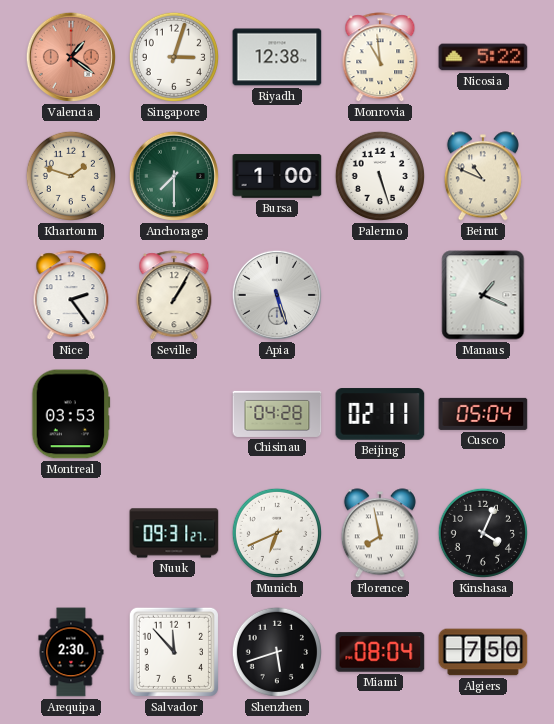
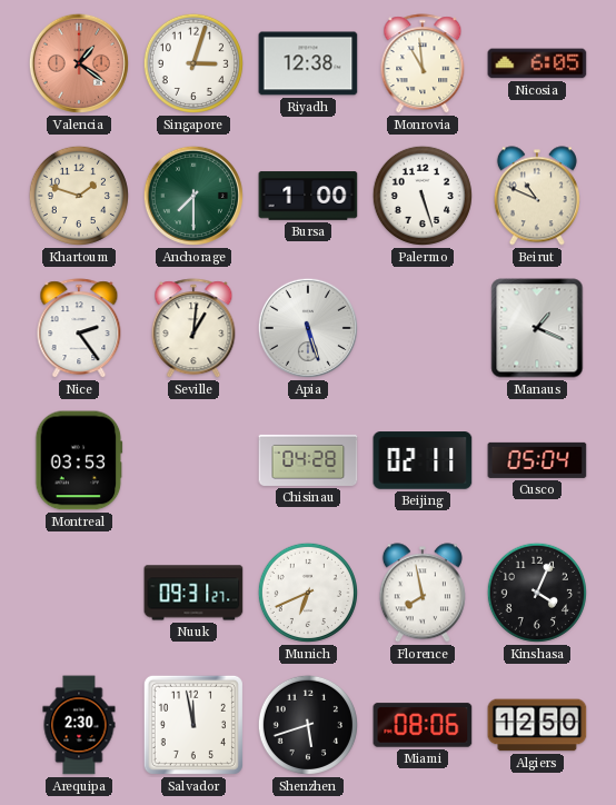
Nicosia: 5:22 -> 6:05
Seville: 1:05 -> 1:01
Salvador: 11:53 -> 11:58
Miami: 08:04 -> 08:06
Algiers: 7:50 -> 12:50
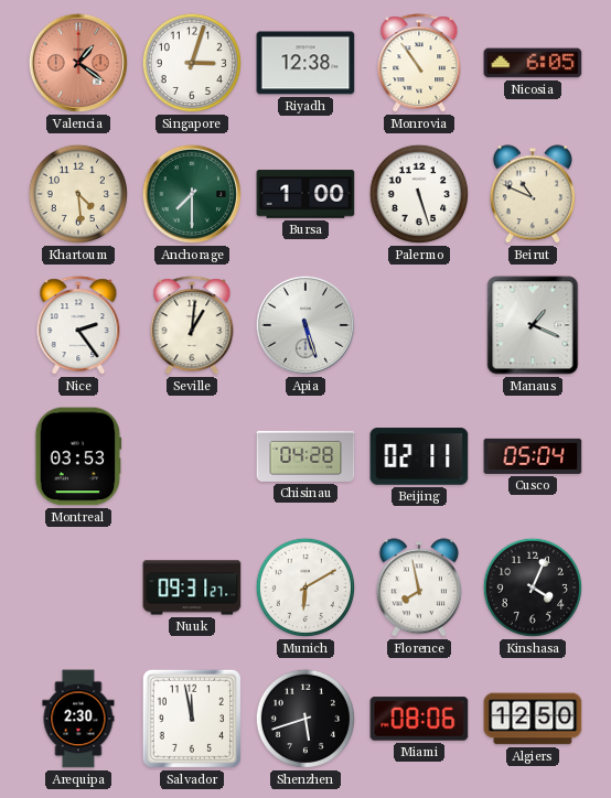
Monrovia: 10:59 -> 10:54
Khartoum: 1:48 -> 4:29
Munich: 6:41 -> 6:10
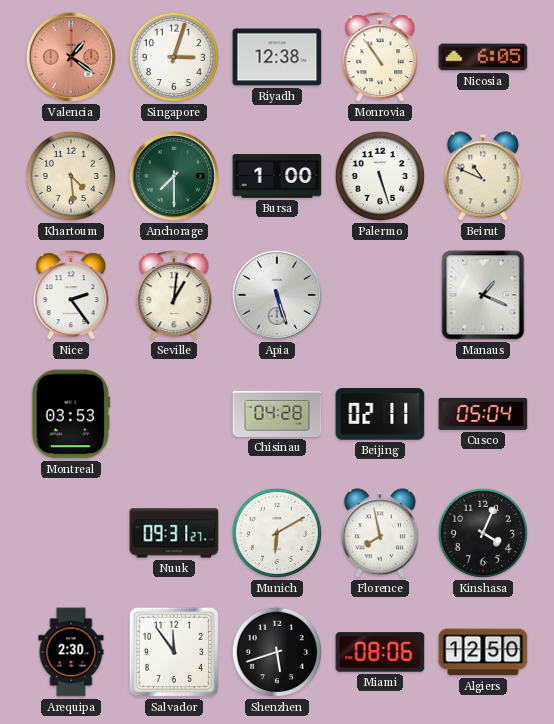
Salvador: 11:58 -> 11:54
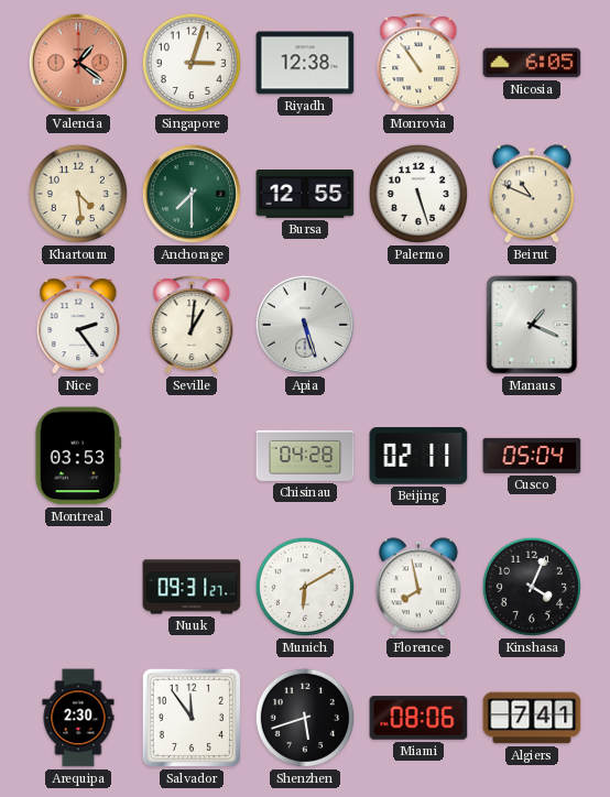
Bursa: 1:00 -> 12:55
Algiers: 12:50 -> 7:41
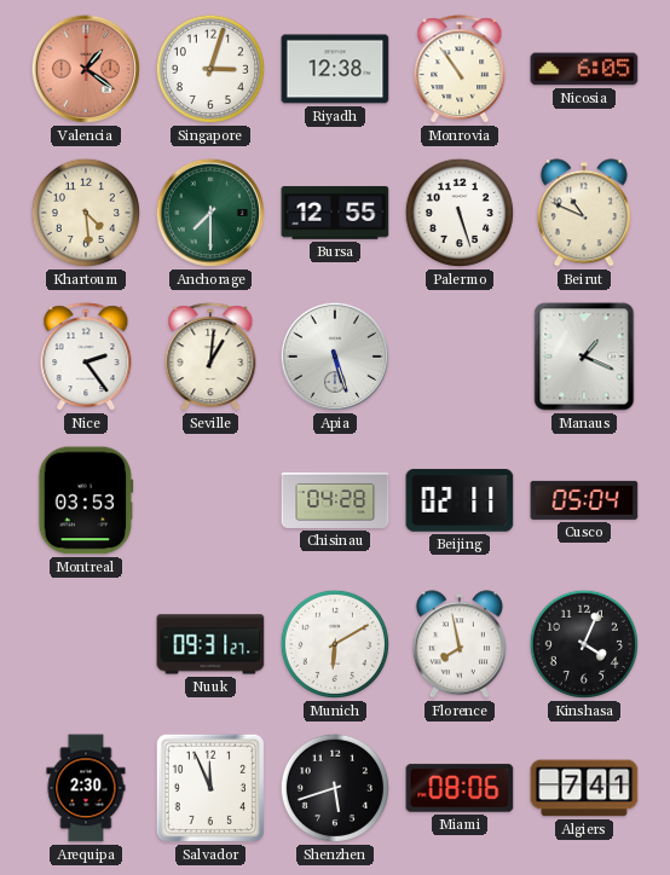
Salvador: 11:54 -> 11:56
